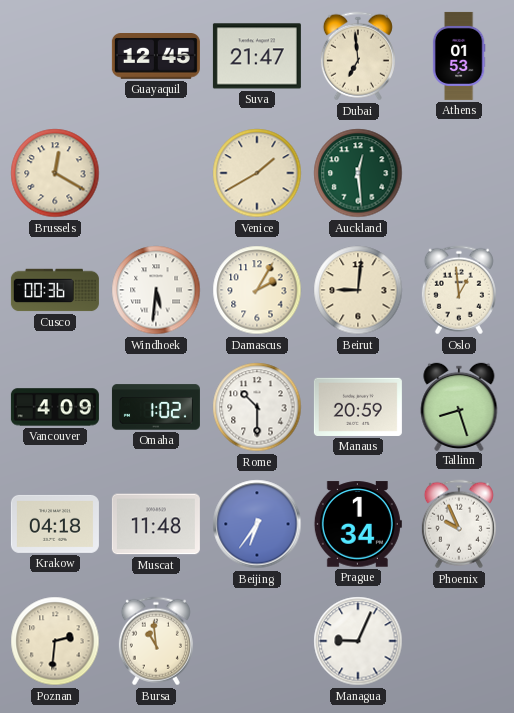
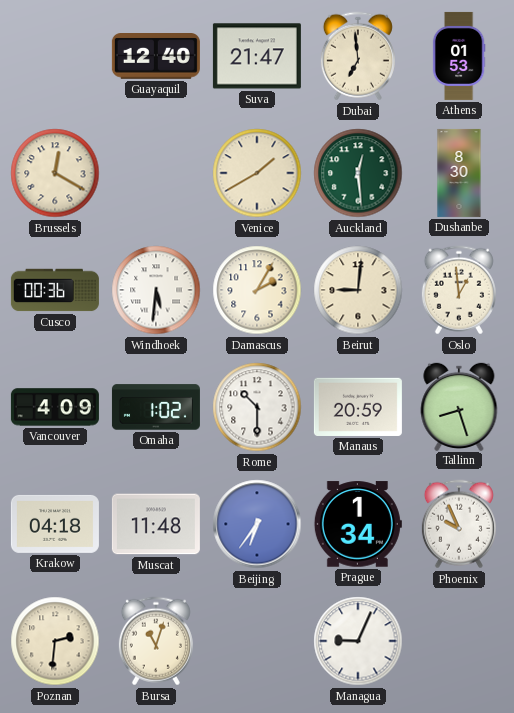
Guayaquil: 12:45 -> 12:40
Dushanbe: none -> 8:30
Bursa: 10:59 -> 11:03
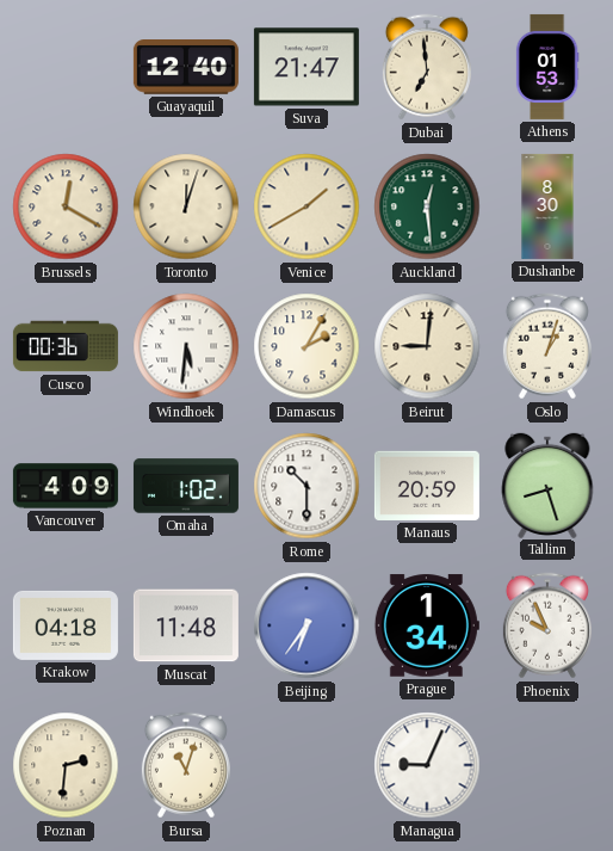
Toronto: none -> 12:03
Oslo: 12:59 -> 1:03
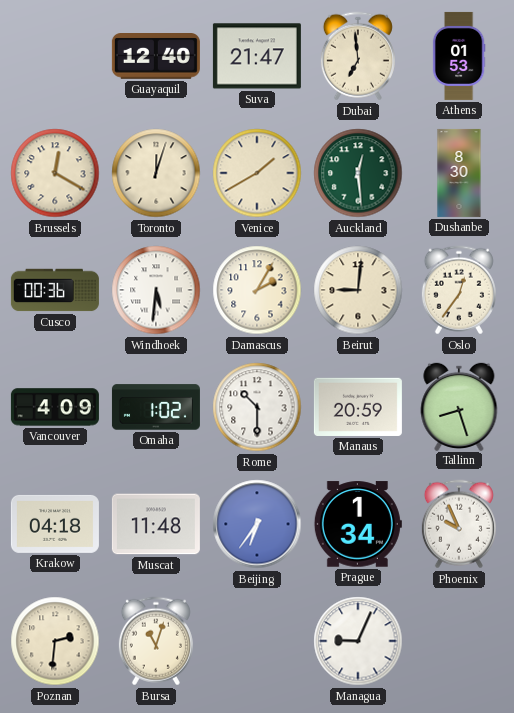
Oslo: 1:03 -> 12:36
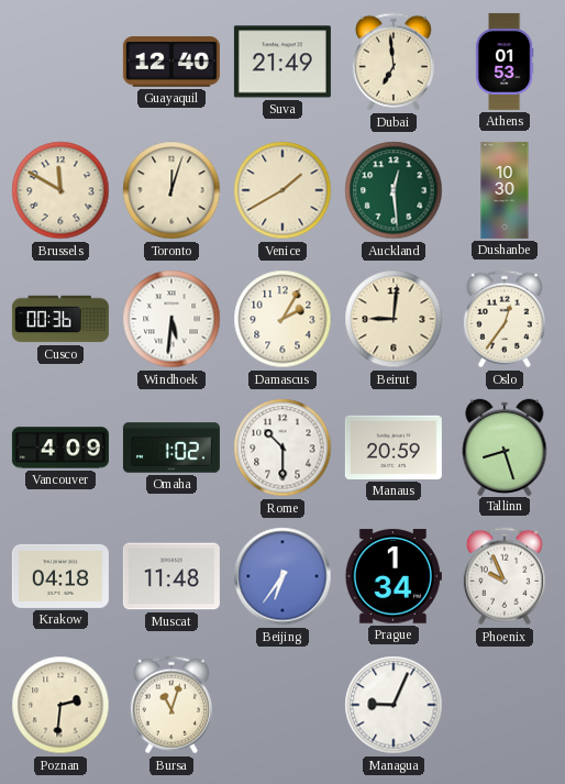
Suva: 21:47 -> 21:49
Brussels: 12:20 -> 11:50
Dushanbe: 8:30 -> 10:30
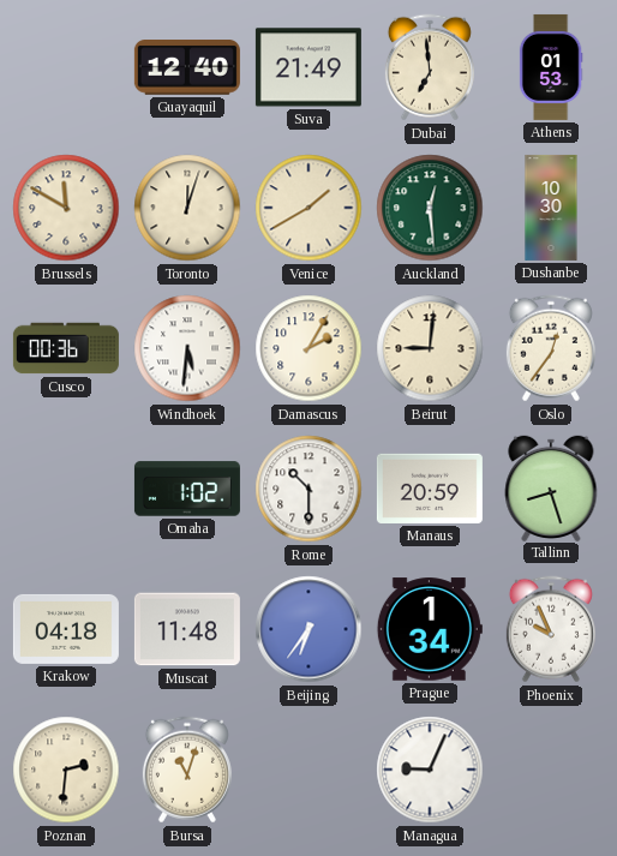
Vancouver: 4:09 -> none
